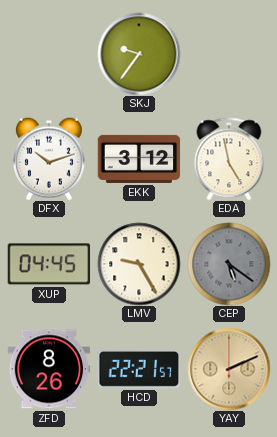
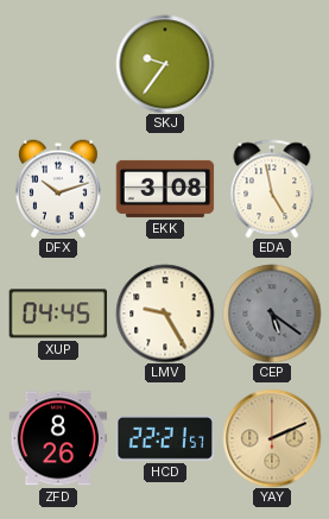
EKK: 3:12 -> 3:08
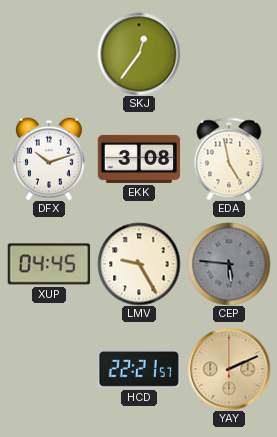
SKJ: 9:36 -> 12:36
CEP: 5:21 -> 5:46
ZFD: 8:26 -> none
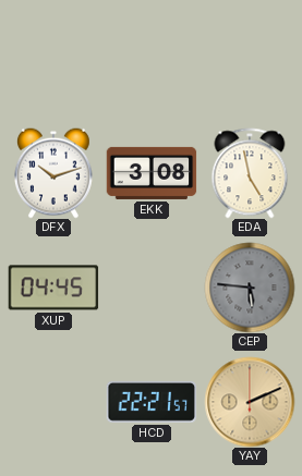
SKJ: 12:36 -> none
LMV: 9:25 -> none
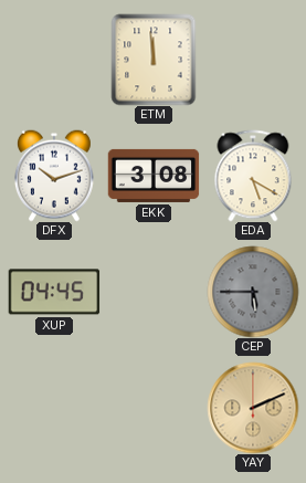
ETM: none -> 11:59
EDA: 4:58 -> 5:20
CEP: 5:46 -> 5:45
HCD: 22:21 -> none
